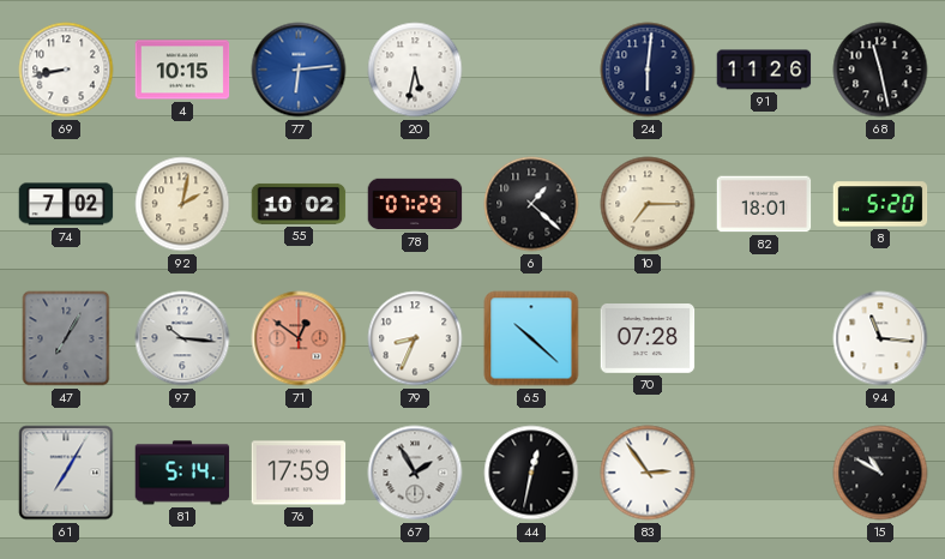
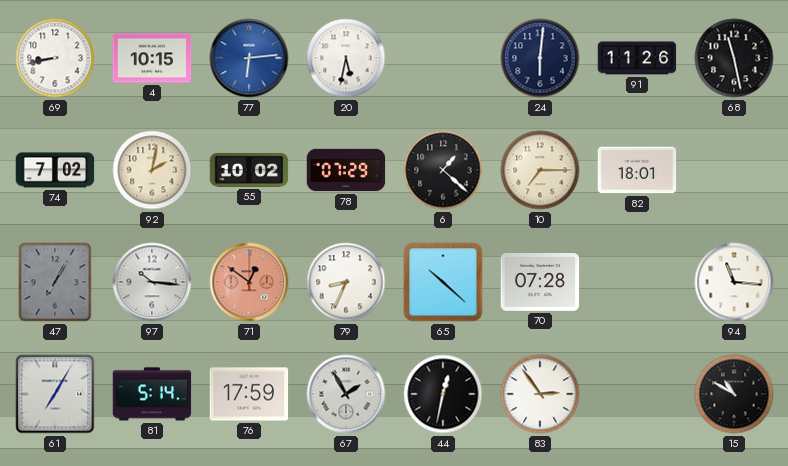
8: 5:20 -> none
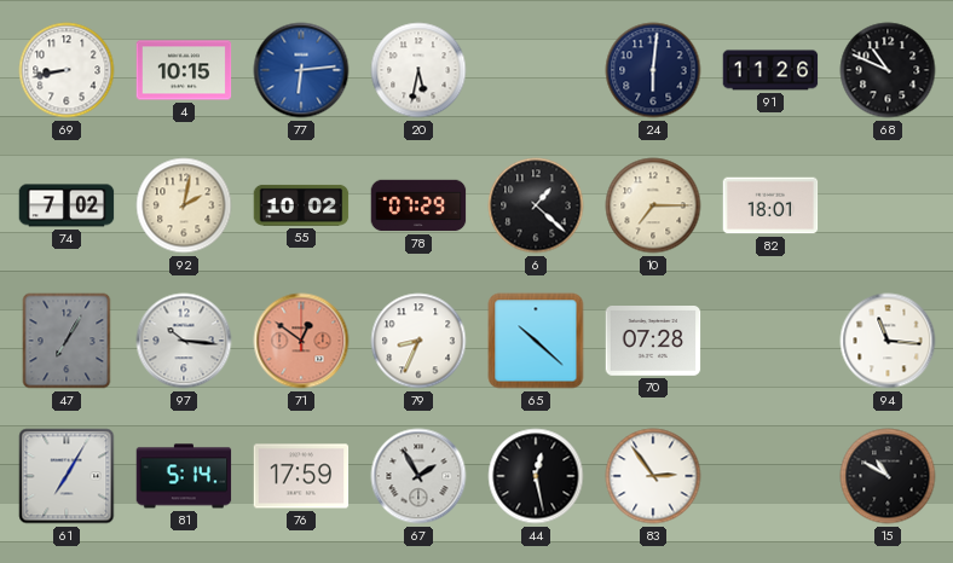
68: 11:28 -> 10:49
44: 12:32 -> 12:28
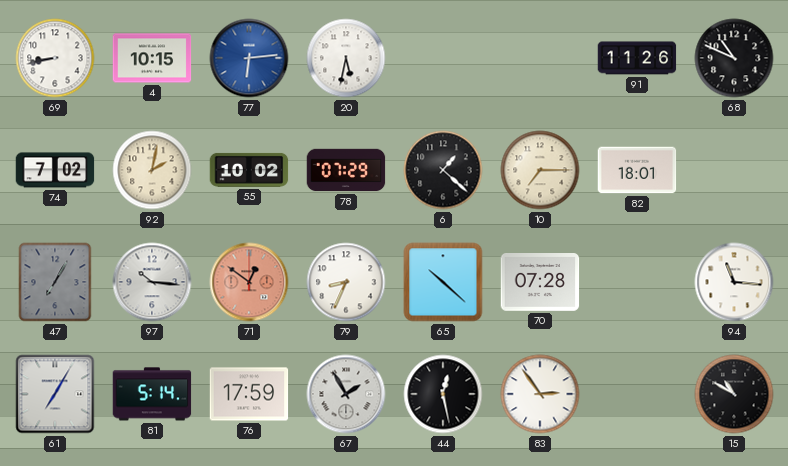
24: 6:01 -> none
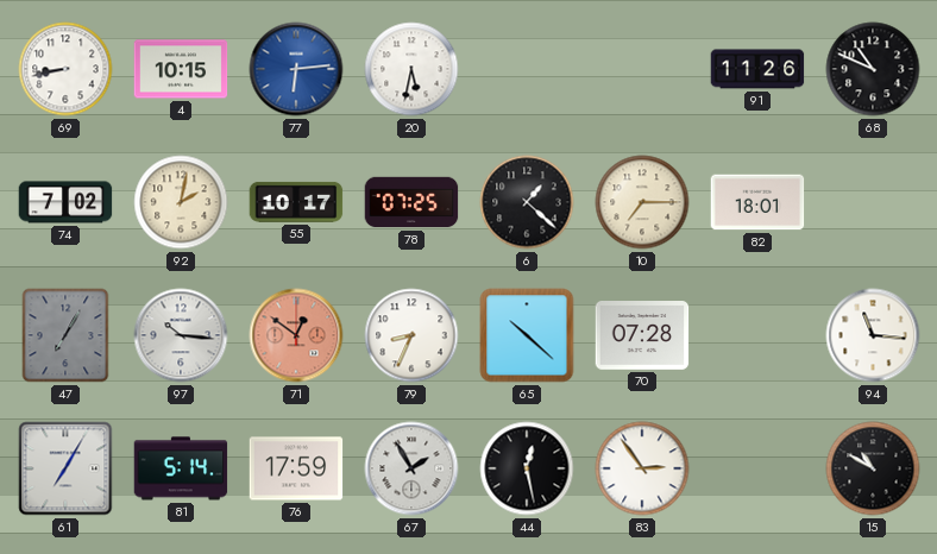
55: 10:02 -> 10:17
78: 07:29 -> 07:25
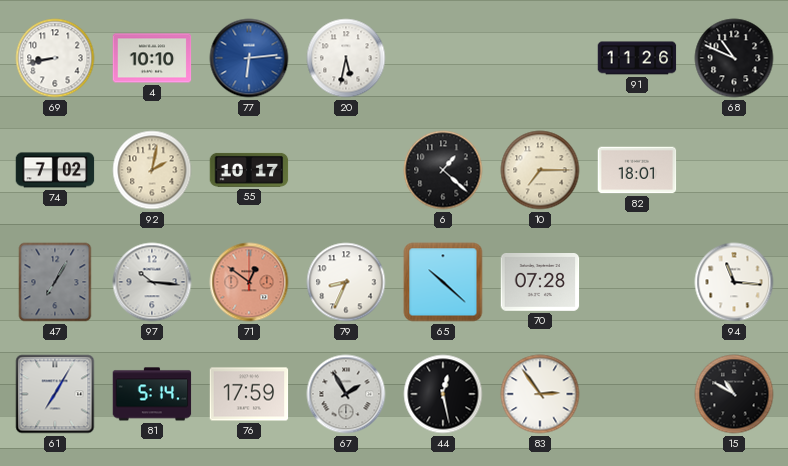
4: 10:15 -> 10:10
78: 07:25 -> none
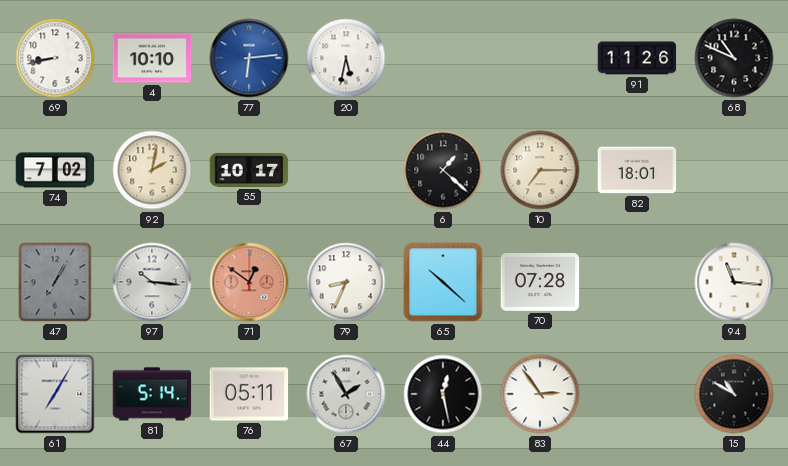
76: 17:59 -> 05:11
